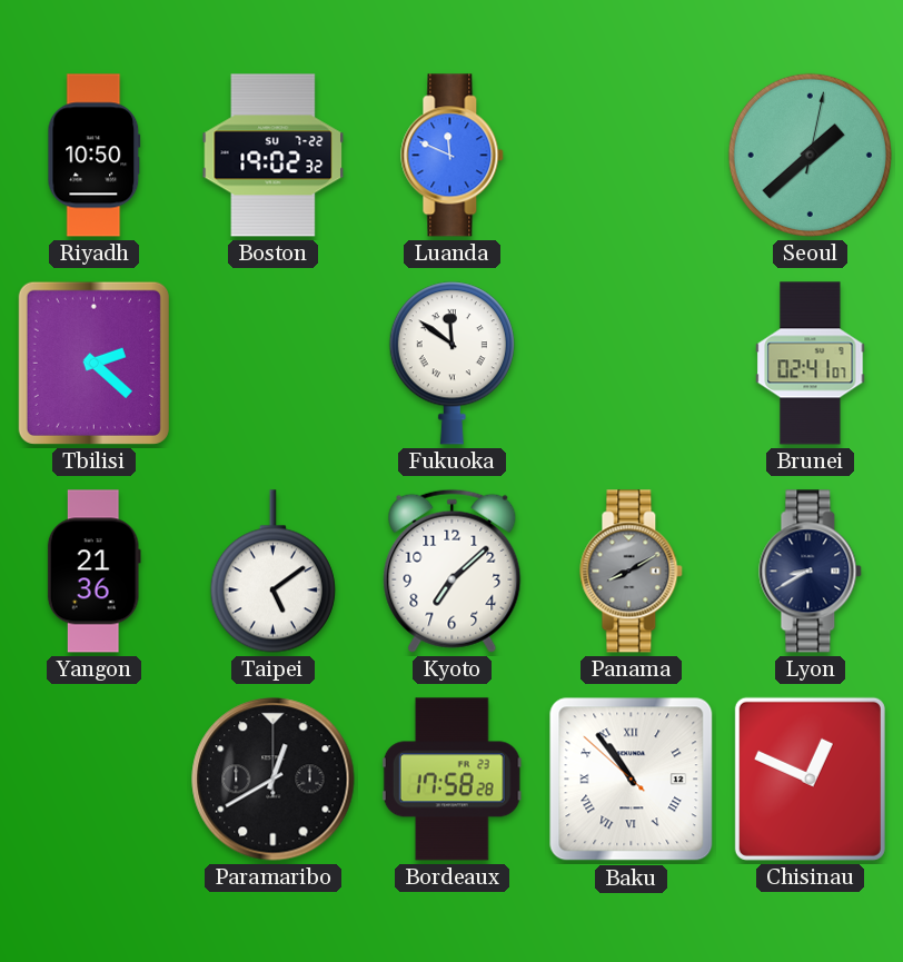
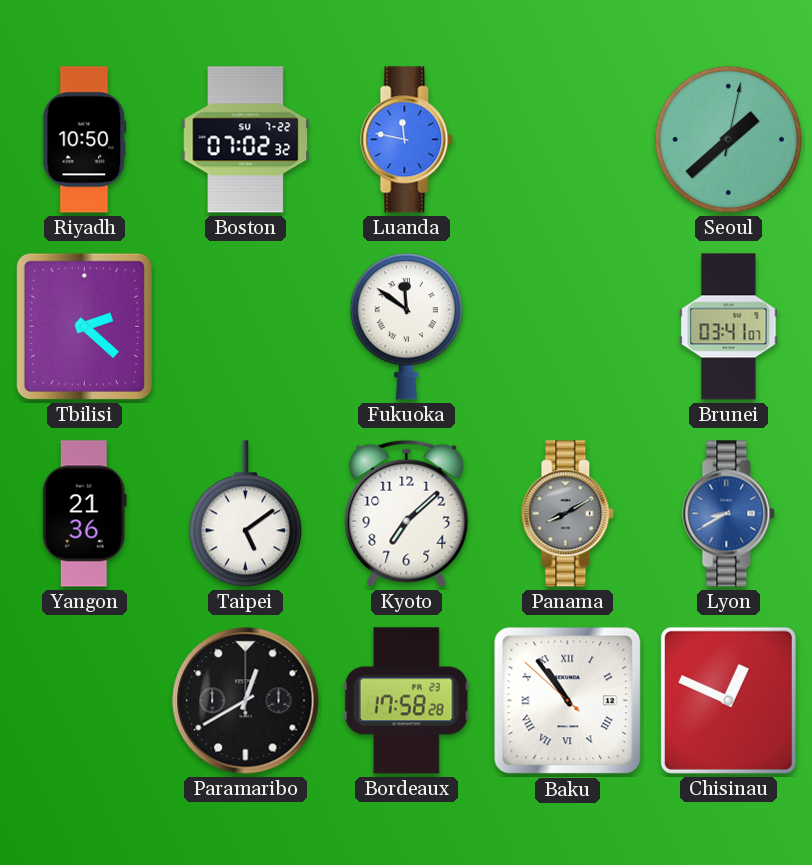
Boston: 19:02 -> 07:02
Luanda: 11:49 -> 11:47
Brunei: 02:41 -> 03:41
Lyon dial: navy -> blue
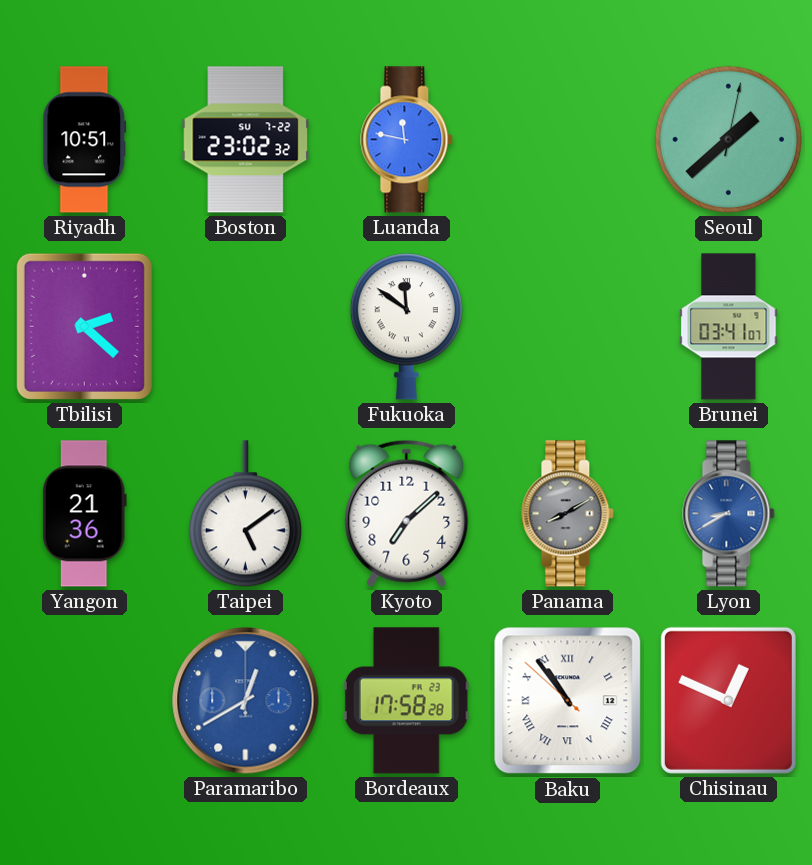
Riyadh: 10:50 -> 10:51
Boston: 07:02 -> 23:02
Paramaribo dial: black -> blue
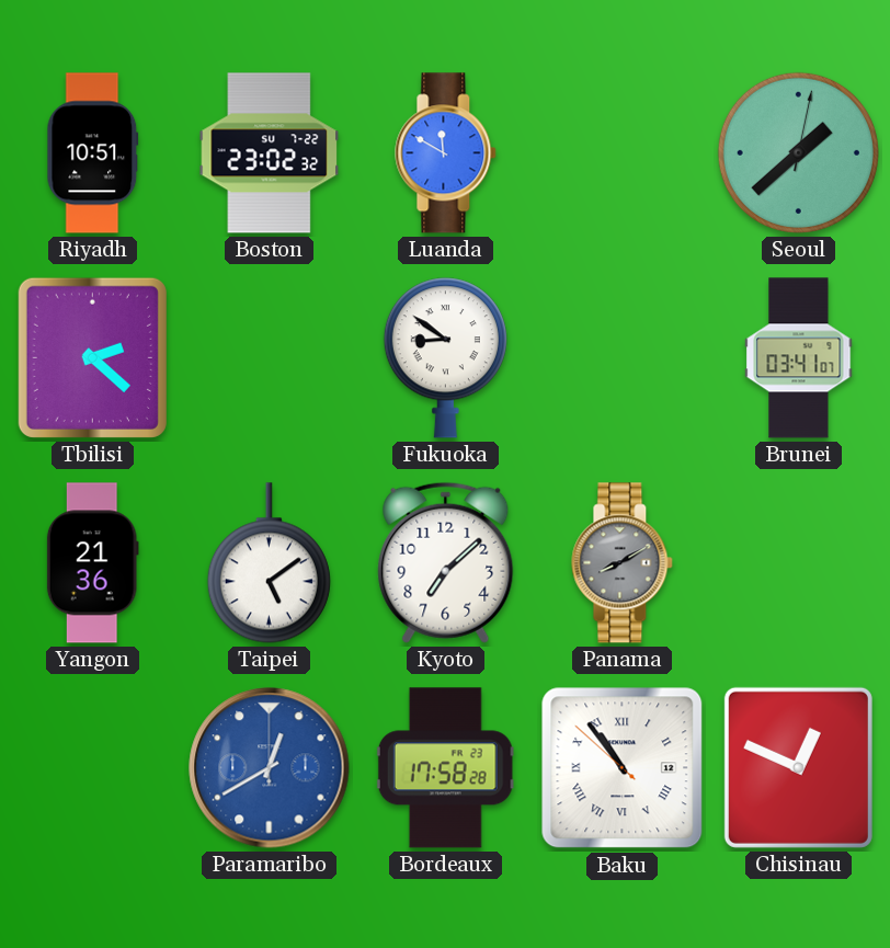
Luanda: 11:47 -> 11:50
Fukuoka: 11:51 -> 8:51
Lyon: 8:40 -> none
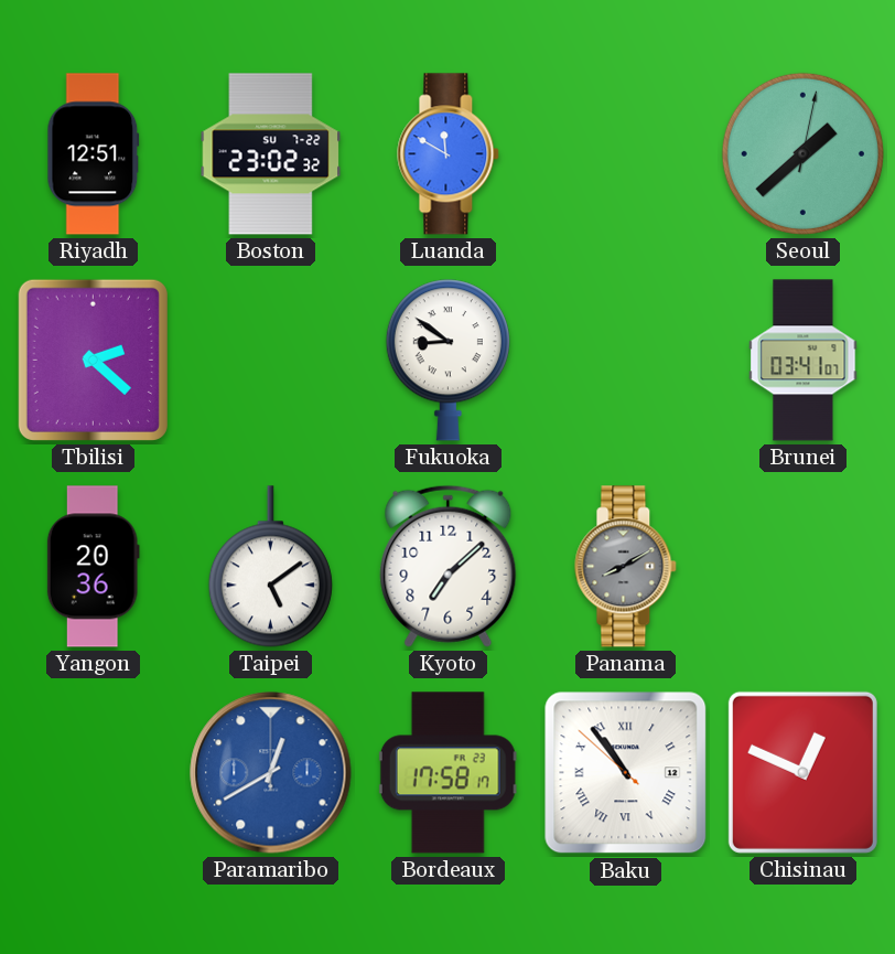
Riyadh: 10:51 -> 12:51
Yangon: 21:36 -> 20:36
Bordeaux: 17:58:28 -> 17:58:17
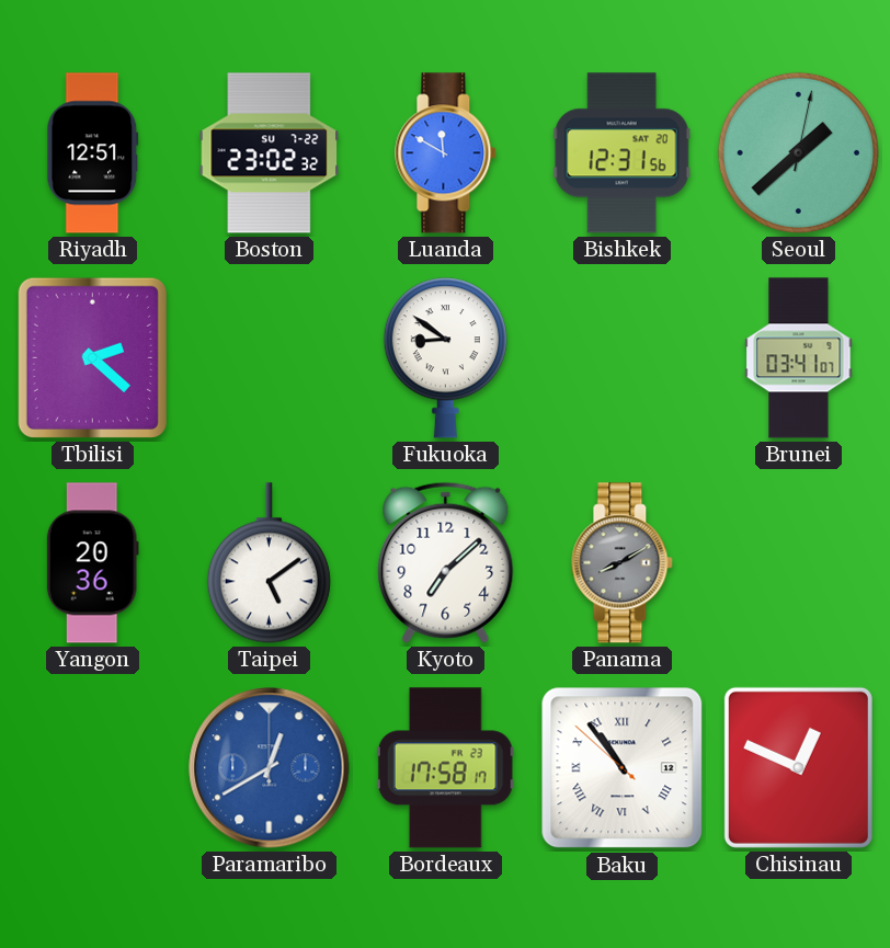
Bishkek: none -> 12:31
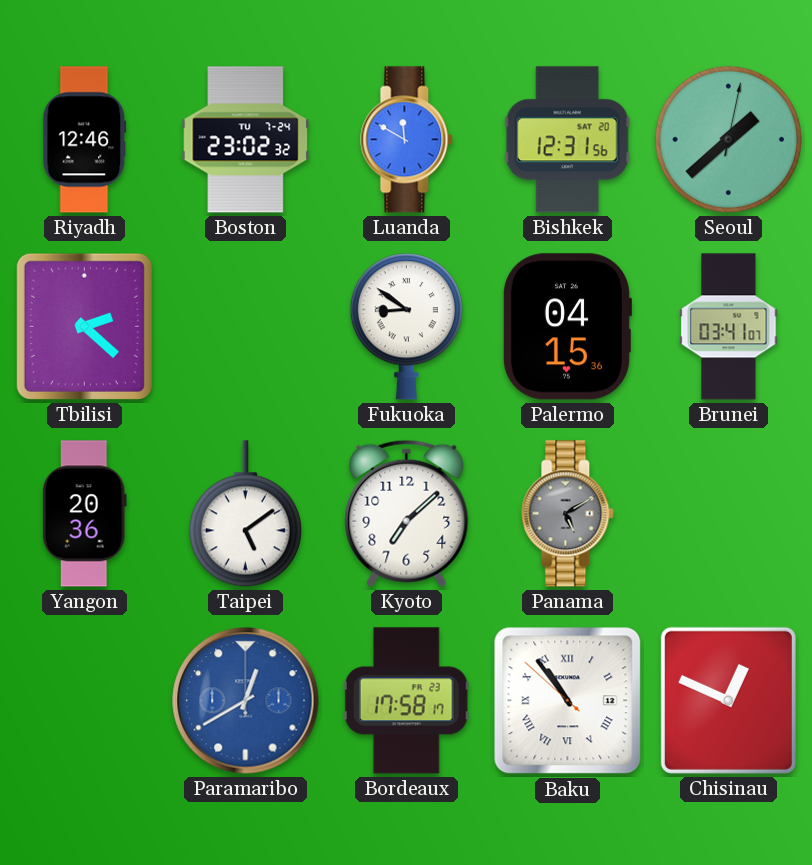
Riyadh: 12:51 -> 12:46
Boston date: SU 7-22 -> TU 7-24
Palermo: none -> 04:15
Panama: 8:10 -> 5:10
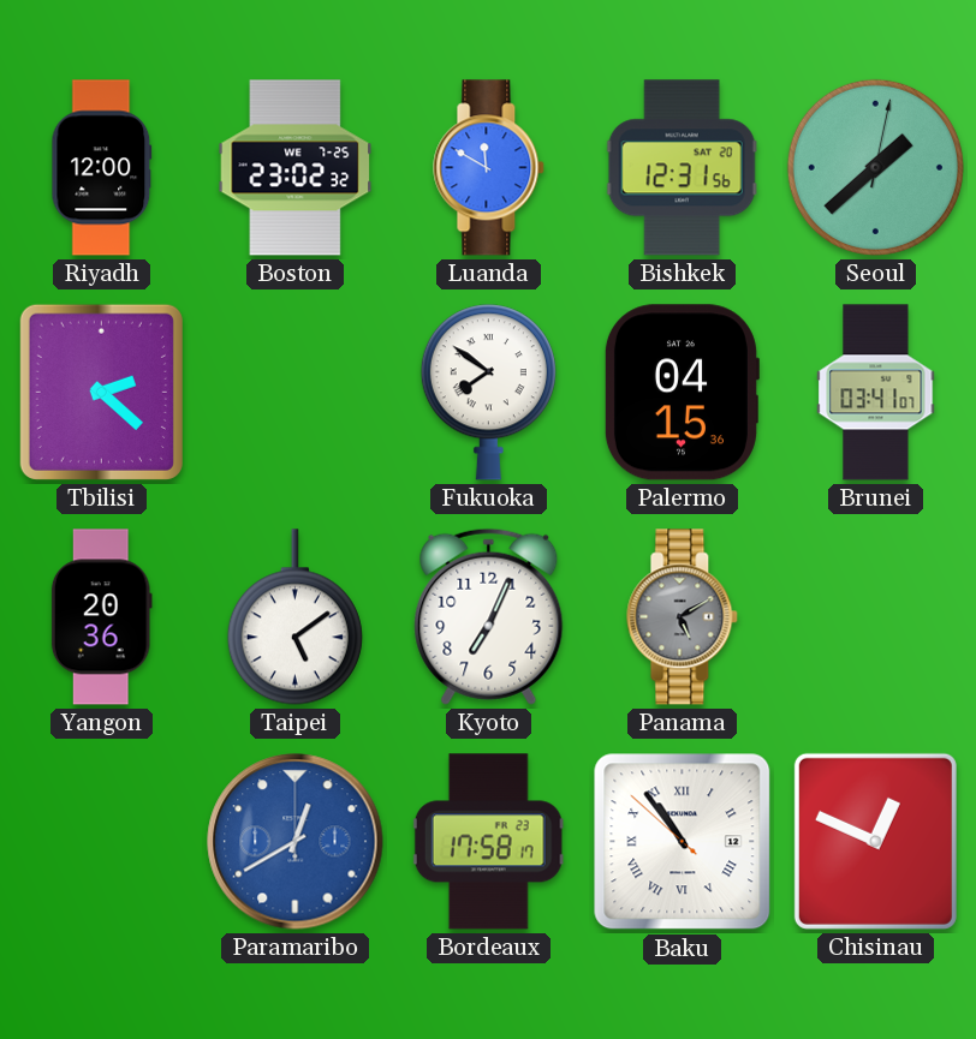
Riyadh: 12:46 -> 12:00
Boston date: TU 7-24 -> WE 7-25
Fukuoka: 8:51 -> 7:51
Kyoto: 7:08 -> 7:04
